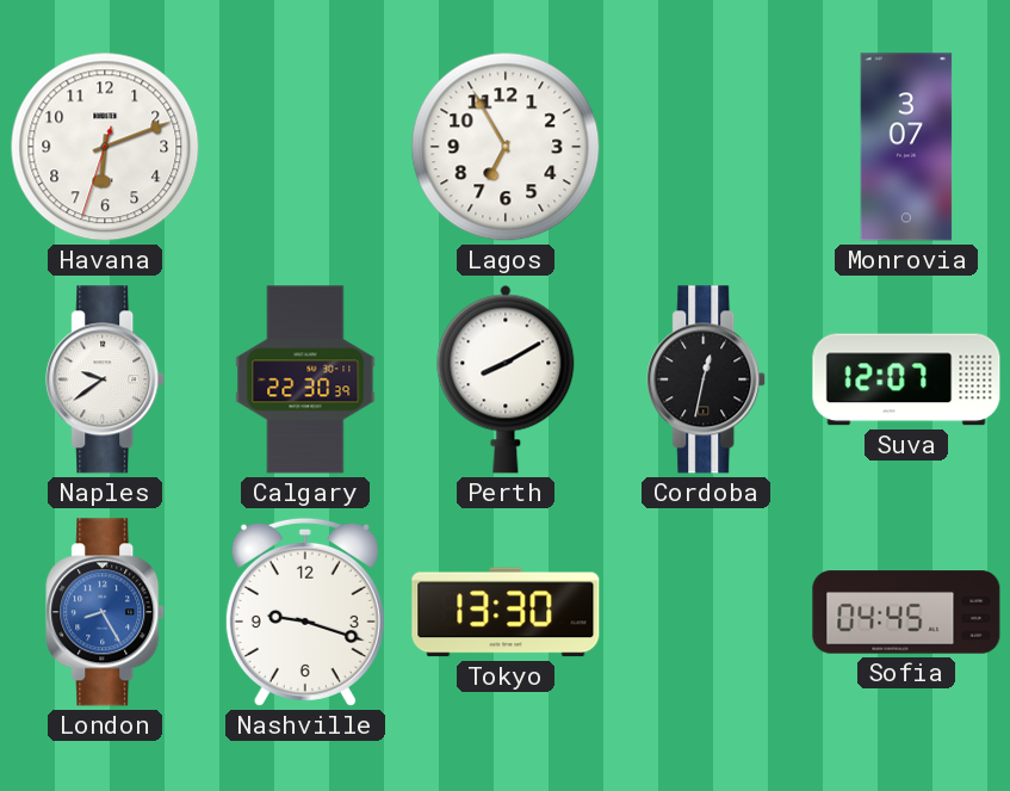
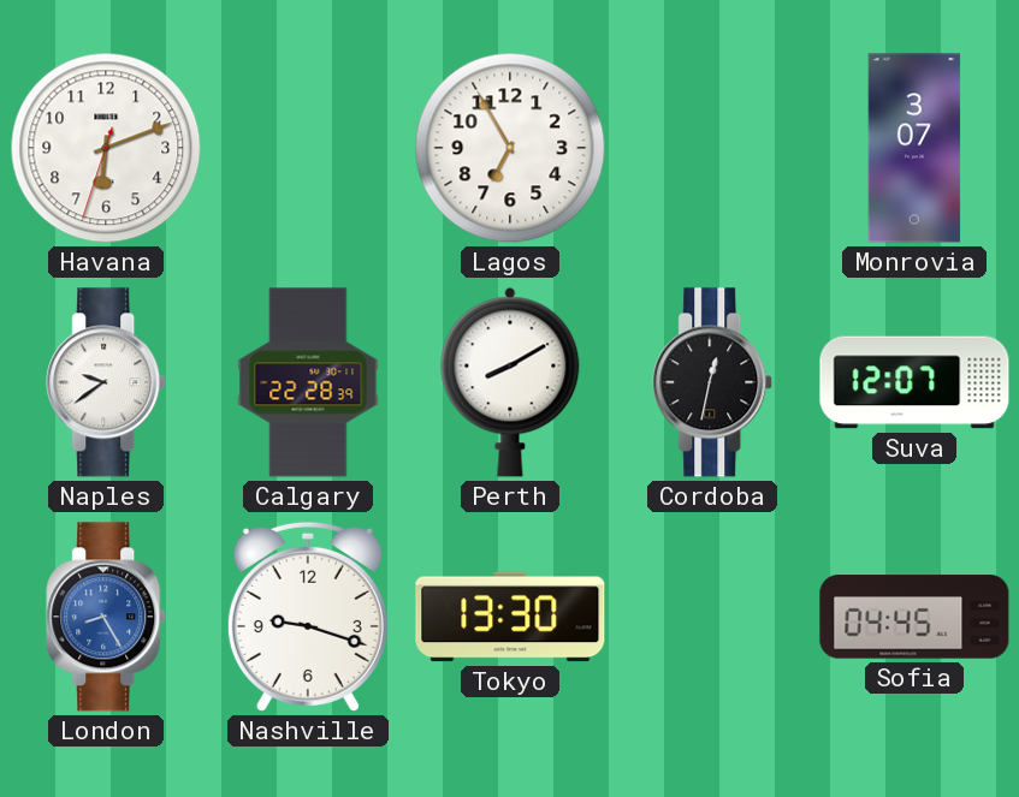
Calgary: 22:30 -> 22:28
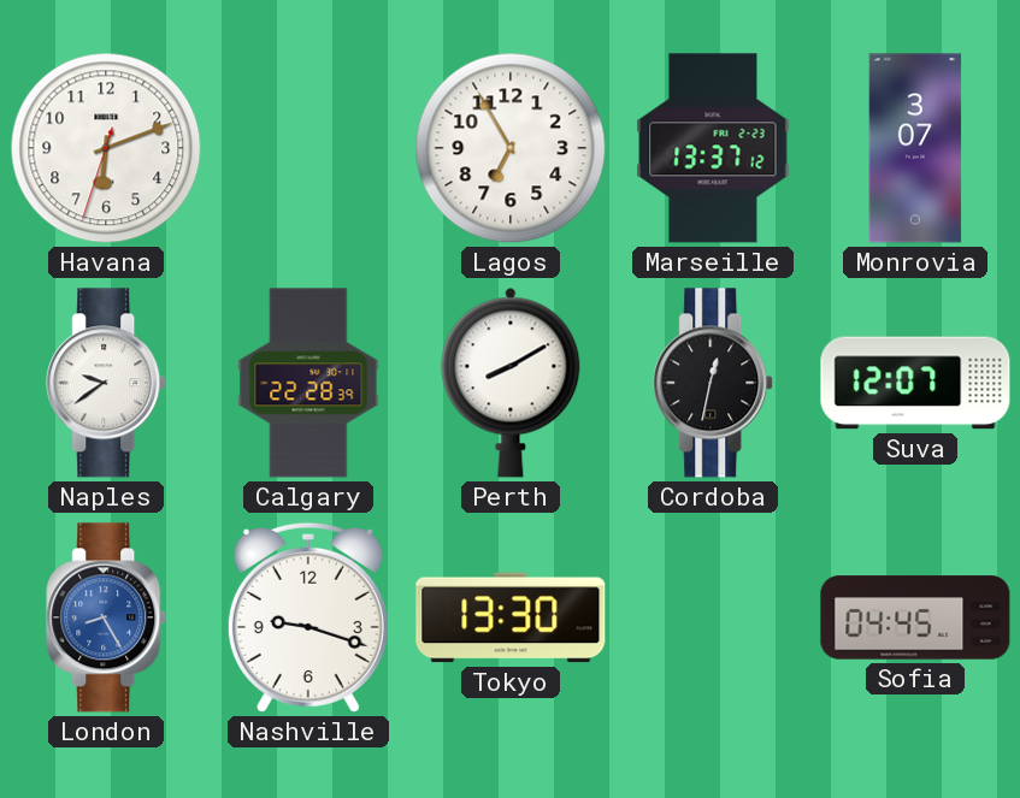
Marseille: none -> 13:37
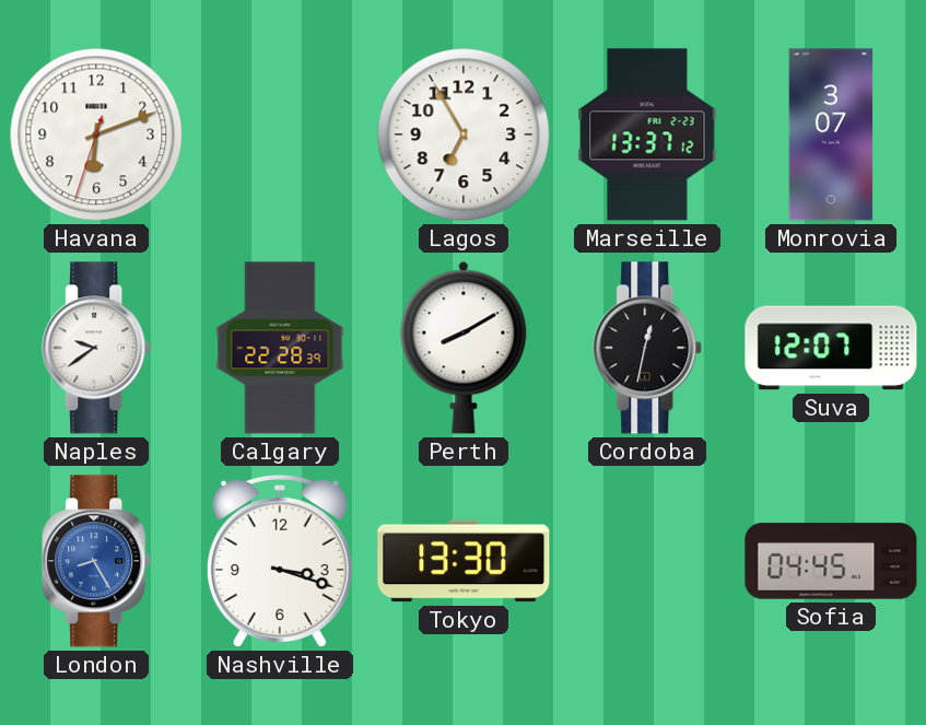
Nashville: 9:18 -> 3:18
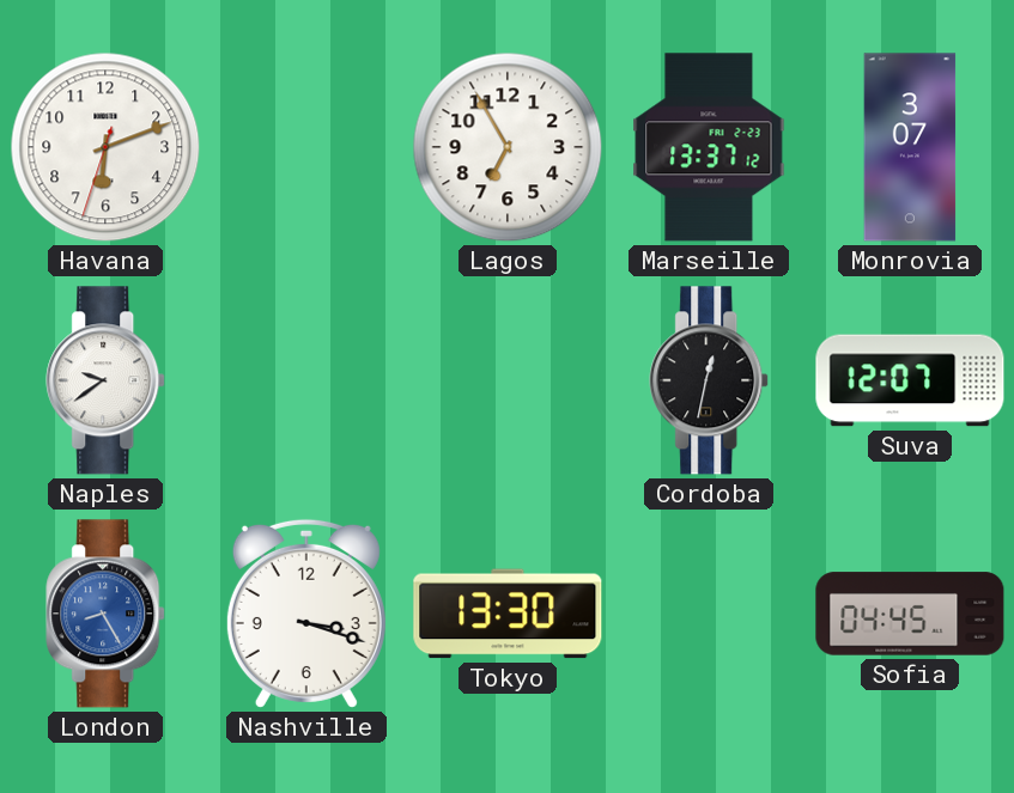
Calgary: 22:28 -> none
Perth: 8:10 -> none
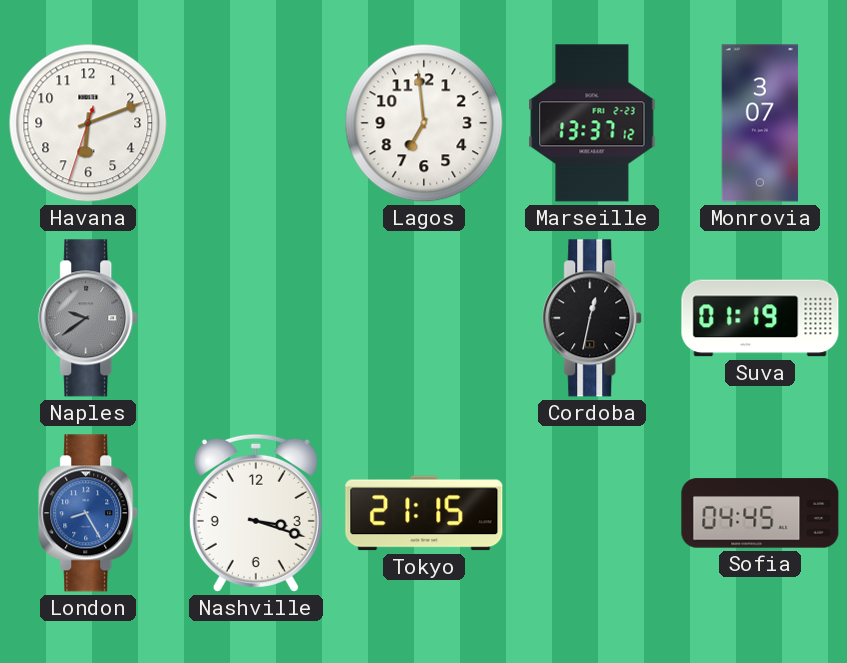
Lagos: 6:55 -> 6:59
Naples dial: white -> grey
Suva: 12:07 -> 01:19
Tokyo: 13:30 -> 21:15
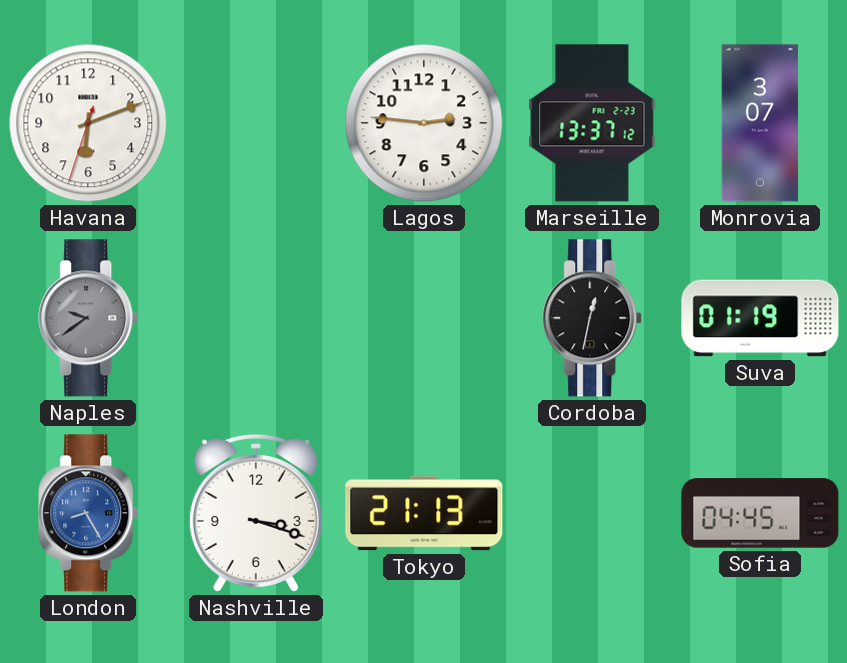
Lagos: 6:59 -> 2:46
Tokyo: 21:15 -> 21:13
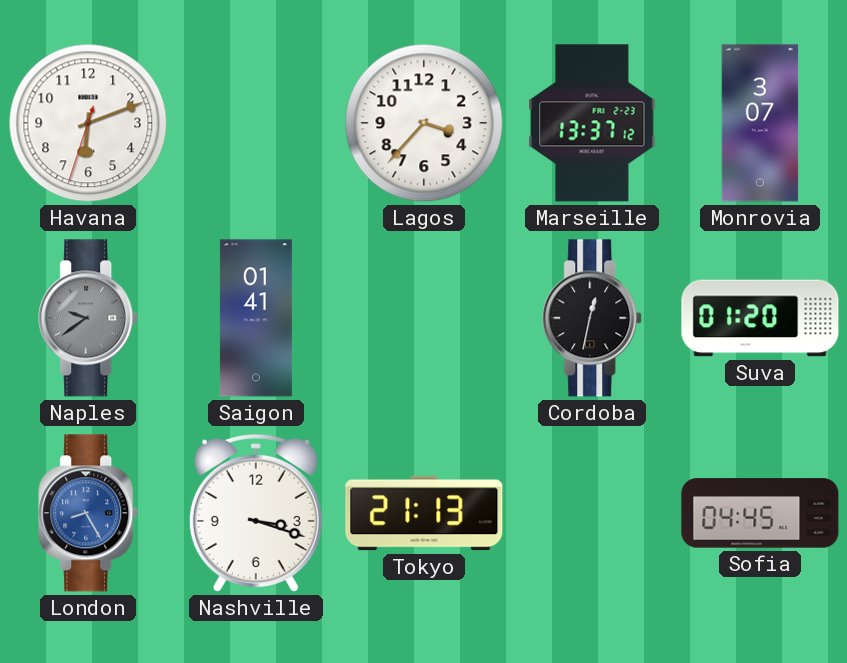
Lagos: 2:46 -> 3:37
Saigon: none -> 01:41
Suva: 01:19 -> 01:20
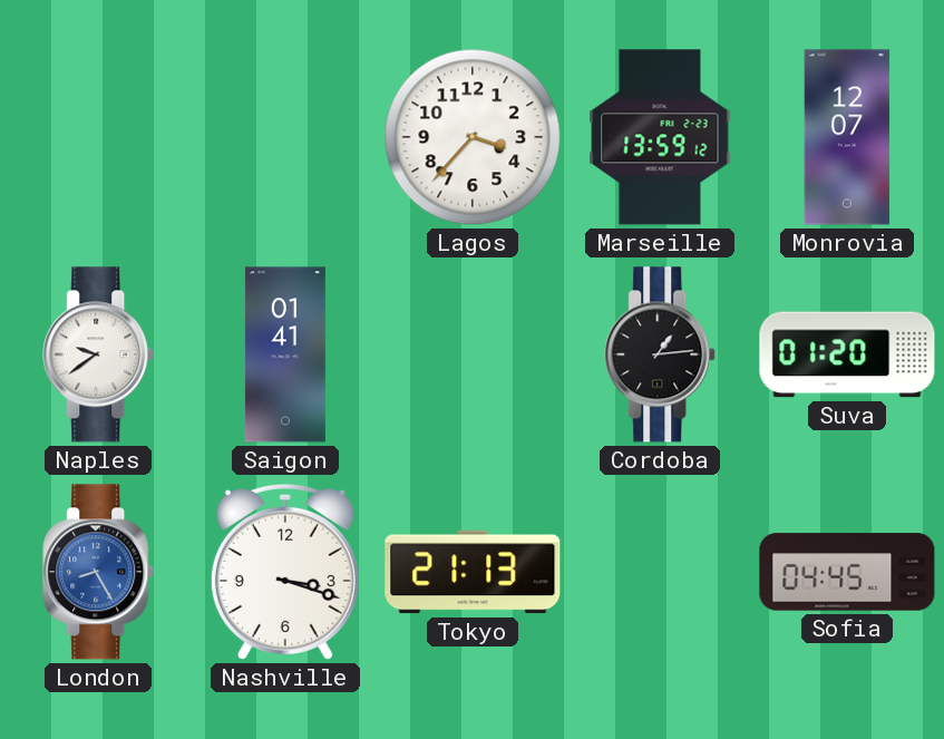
Havana: 6:11 -> none
Marseille: 13:37 -> 13:59
Monrovia: 3:07 -> 12:07
Naples dial: grey -> white
Cordoba: 12:32 -> 1:14
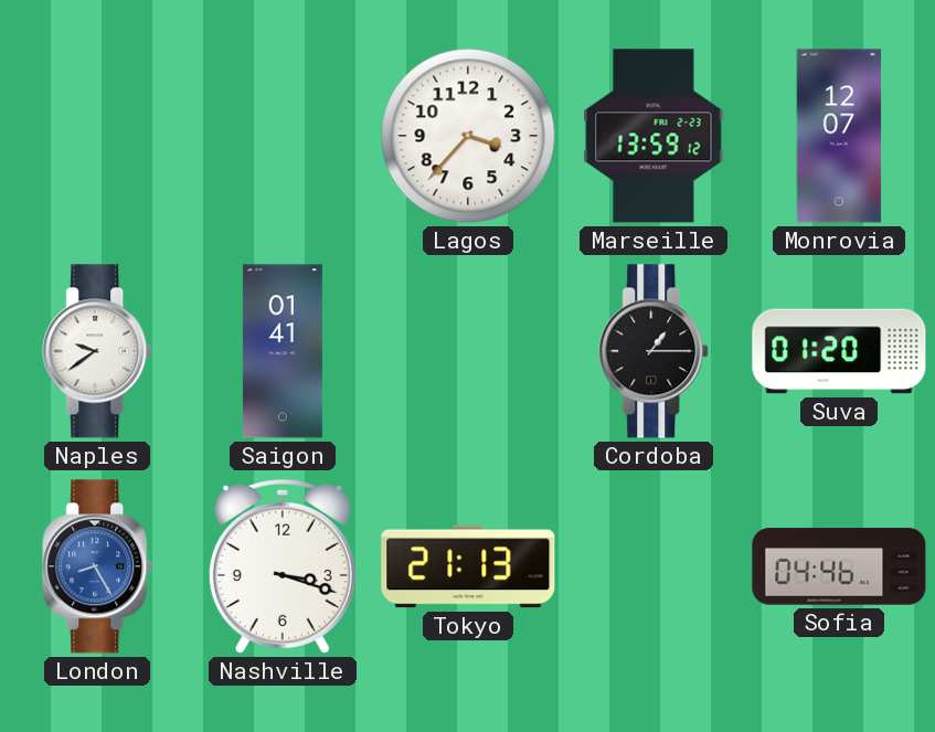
Cordoba: 1:14 -> 1:15
Sofia: 04:45 -> 04:46
